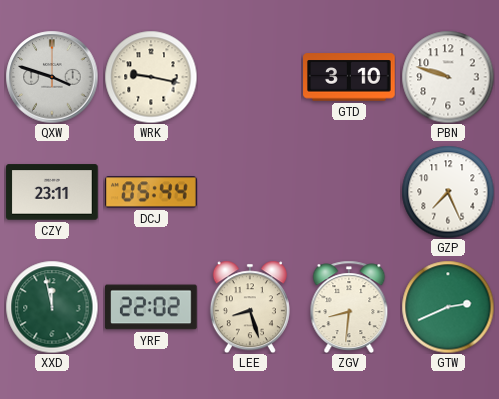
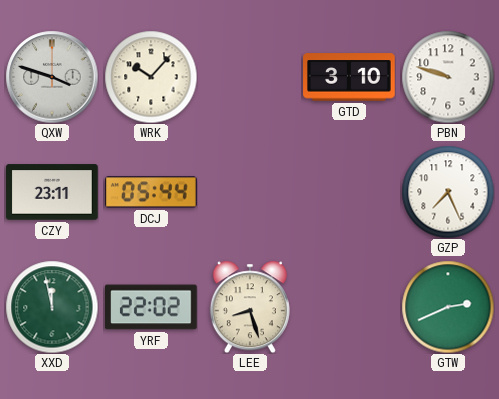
WRK: 9:17 -> 10:07
ZGV: 8:31 -> none
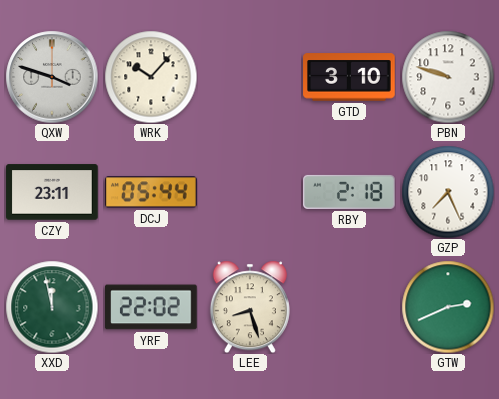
RBY: none -> 2:18
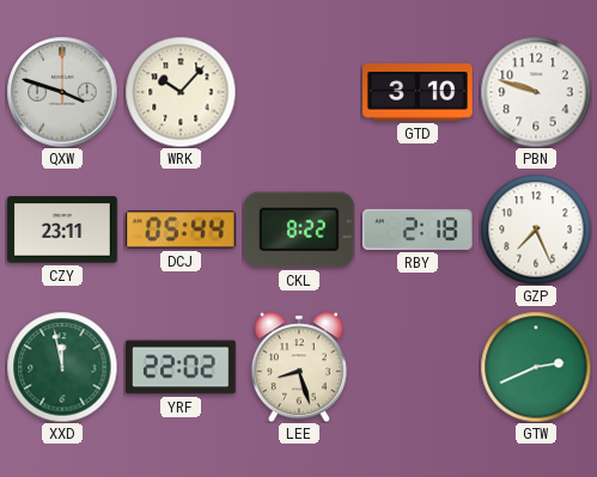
CKL: none -> 8:22
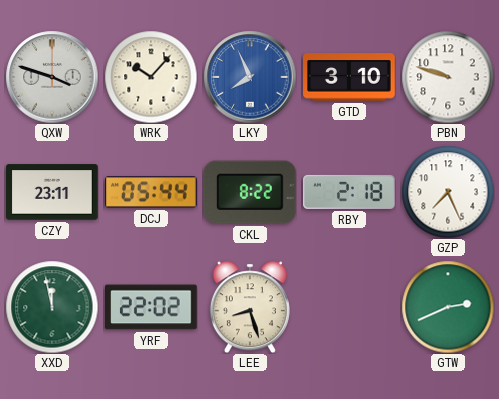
LKY: none -> 7:56
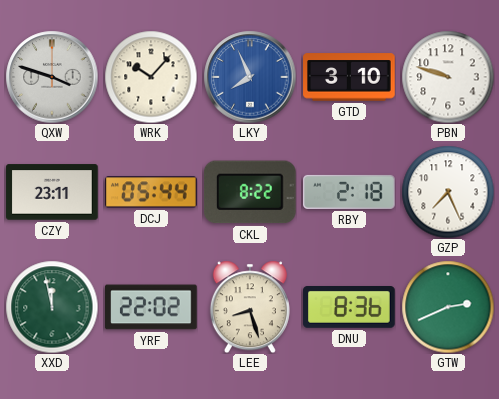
DNU: none -> 8:36
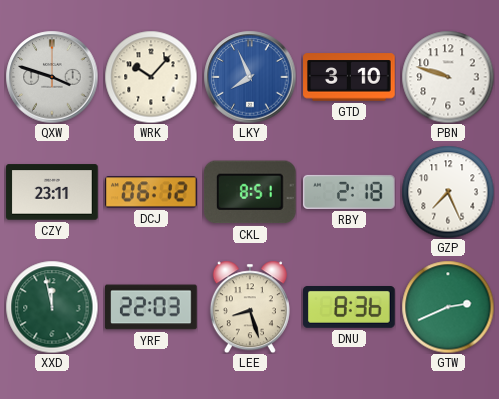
DCJ: 05:44 -> 06:12
CKL: 8:22 -> 8:51
YRF: 22:02 -> 22:03
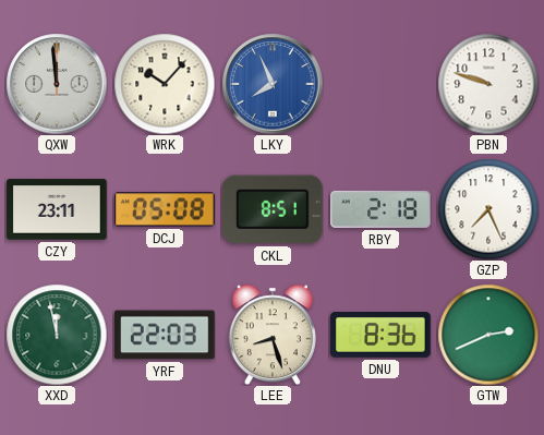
QXW: 3:48 -> 11:59
GTD: 3:10 -> none
DCJ: 06:12 -> 05:08
